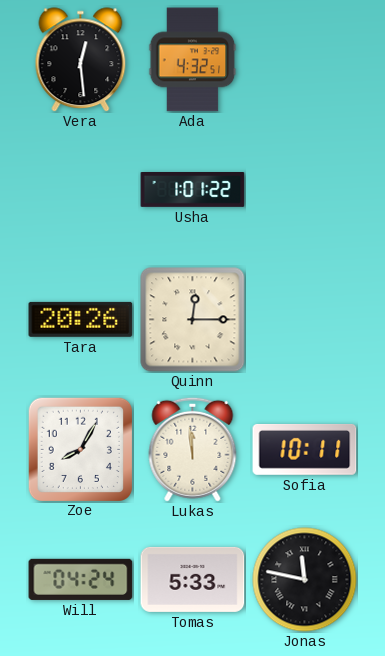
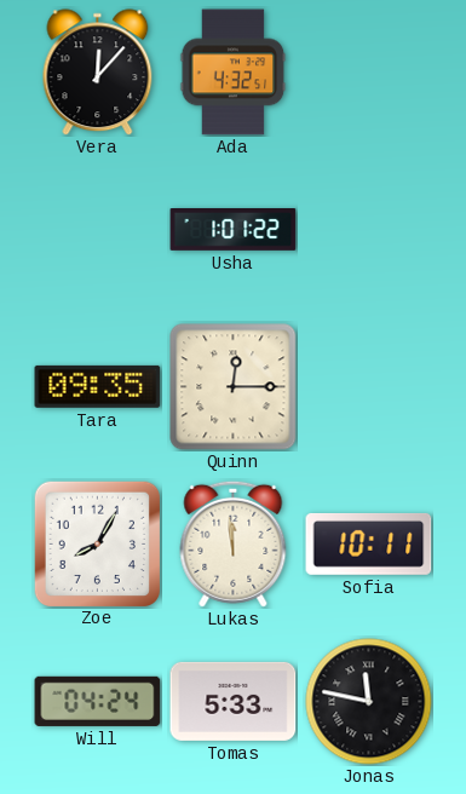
Vera: 12:29 -> 12:07
Tara: 20:26 -> 09:35
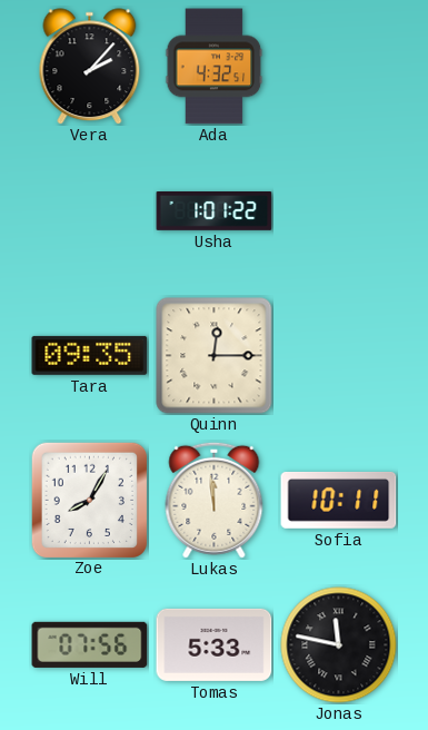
Vera: 12:07 -> 2:07
Will: 04:24 -> 07:56
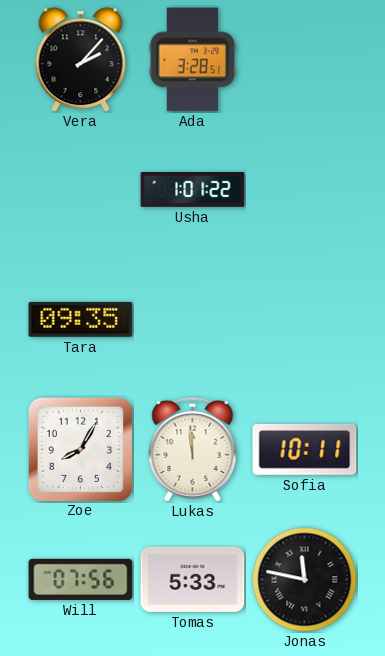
Ada: 4:32 -> 3:28
Quinn: 12:15 -> none
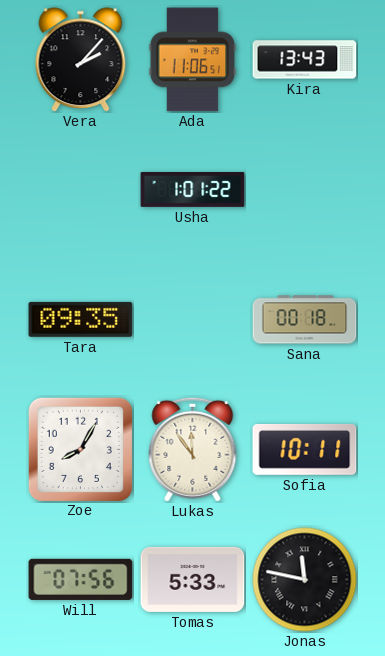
Ada: 3:28 -> 11:06
Kira: none -> 13:43
Sana: none -> 00:18
Lukas: 11:59 -> 11:54
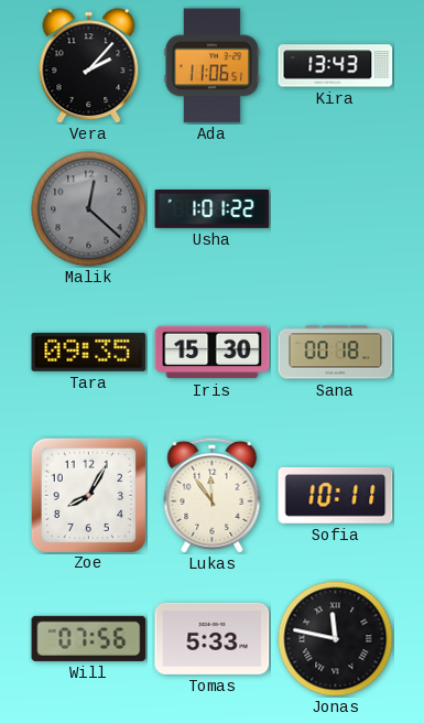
Malik: none -> 12:22
Iris: none -> 15:30
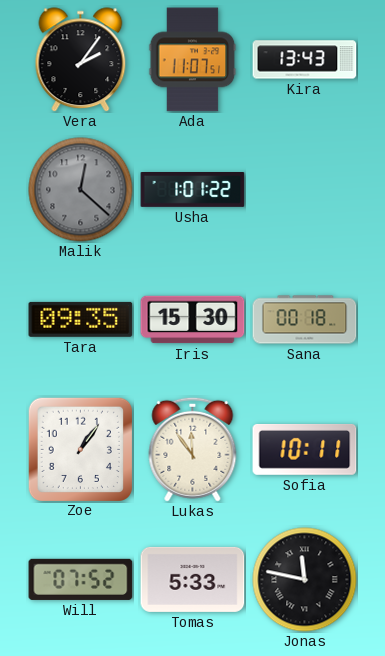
Vera: 2:07 -> 2:06
Ada: 11:06 -> 11:07
Zoe: 8:05 -> 1:06
Will: 07:56 -> 07:52
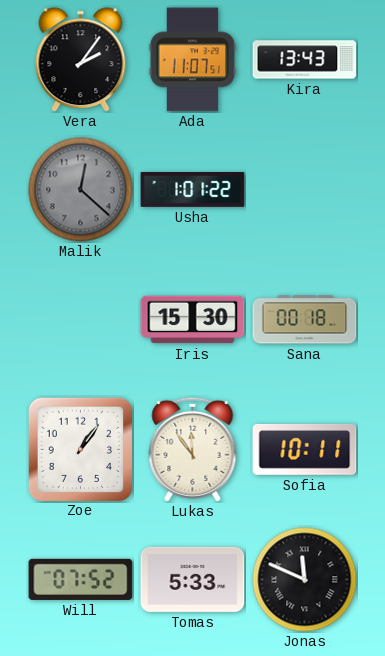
Tara: 09:35 -> none
Jonas: 11:47 -> 11:49
